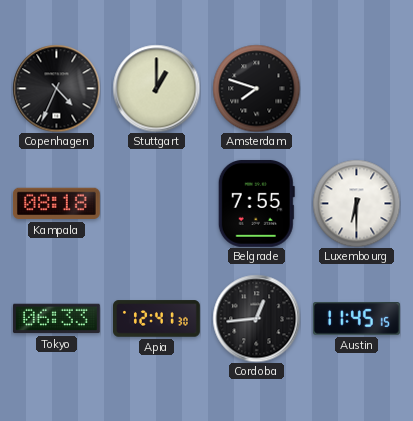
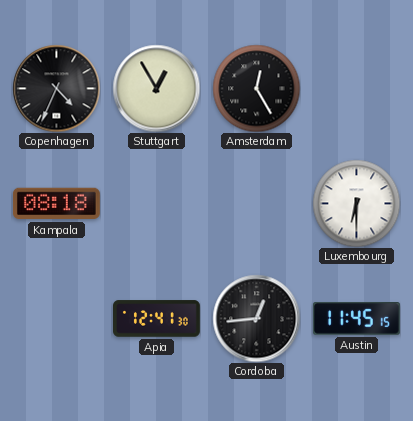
Stuttgart: 1:00 -> 12:55
Amsterdam: 7:48 -> 12:25
Belgrade: 7:55 -> none
Tokyo: 06:33 -> none
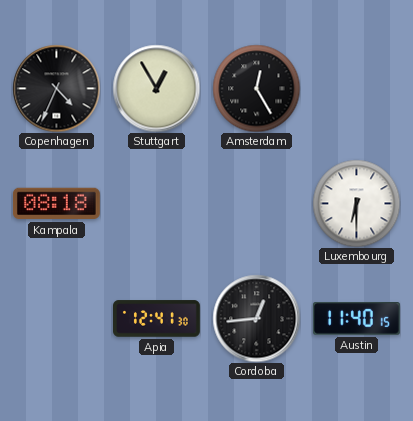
Austin: 11:45 -> 11:40
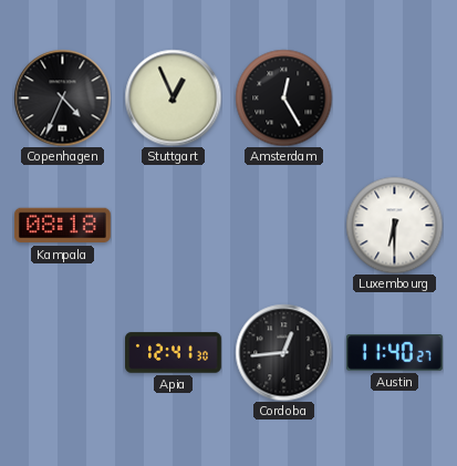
Stuttgart: 12:55 -> 12:56
Austin: 11:40:15 -> 11:40:27
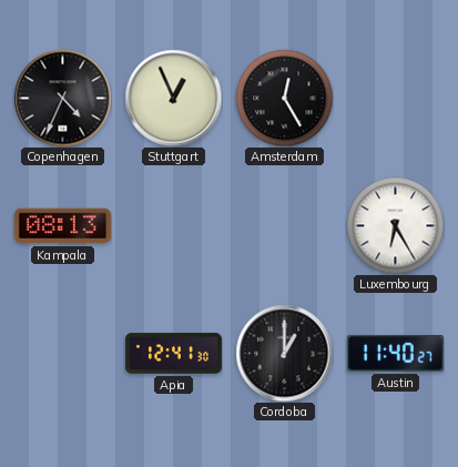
Kampala: 08:18 -> 08:13
Luxembourg: 6:30 -> 6:25
Cordoba: 12:44 -> 1:00
